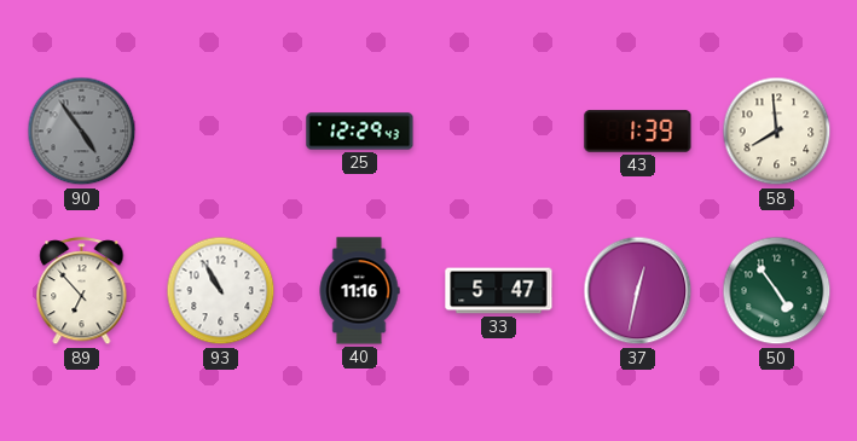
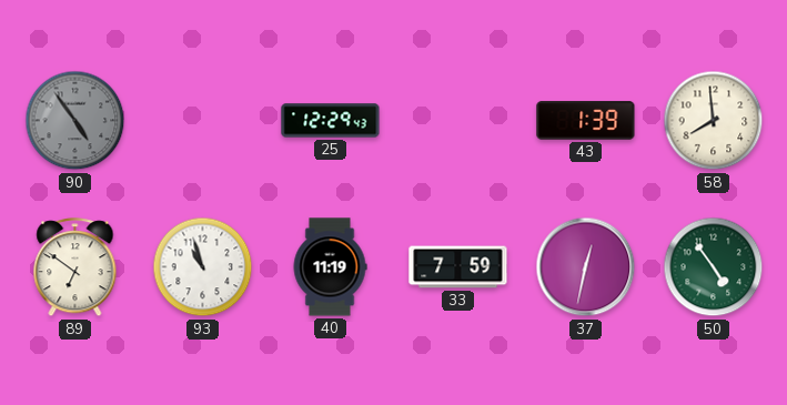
89: 6:53 -> 6:51
93: 10:55 -> 10:57
40: 11:16 -> 11:19
33: 5:47 -> 7:59
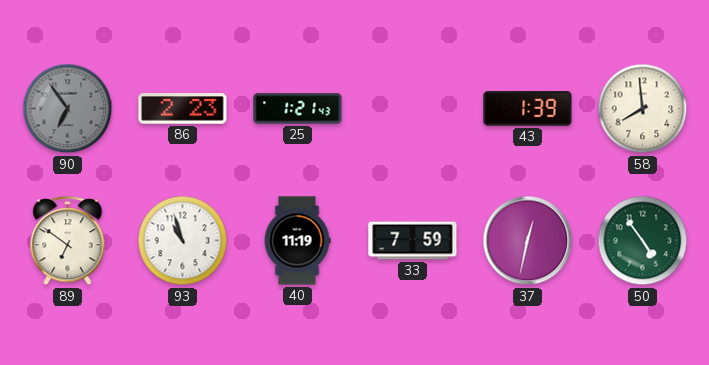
90: 4:54 -> 6:54
86: none -> 2:23
25: 12:29 -> 1:21
